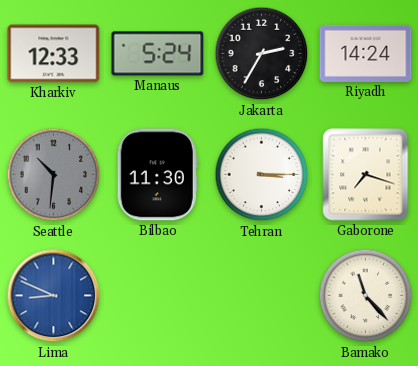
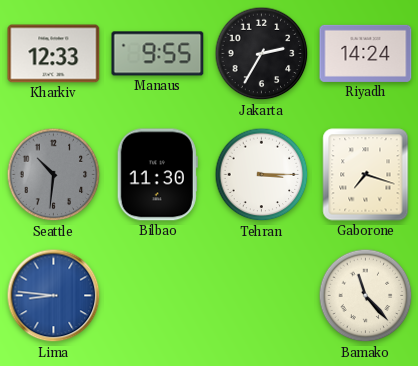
Manaus: 5:24 -> 9:55
Lima: 8:49 -> 8:46
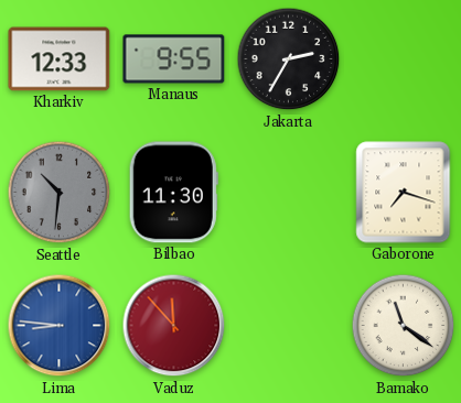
Riyadh: 14:24 -> none
Tehran: 3:15 -> none
Vaduz: none -> 11:53
Bamako: 11:23 -> 11:21
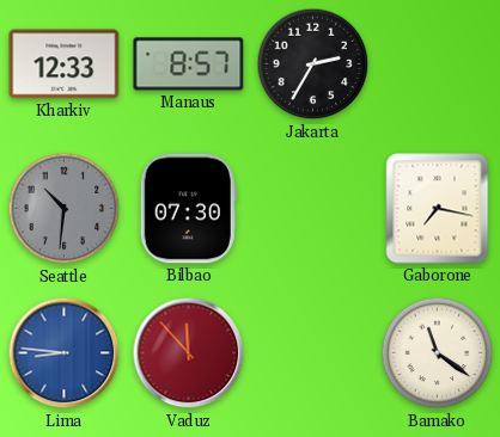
Manaus: 9:55 -> 8:57
Bilbao: 11:30 -> 07:30
Gaborone: 7:18 -> 7:17
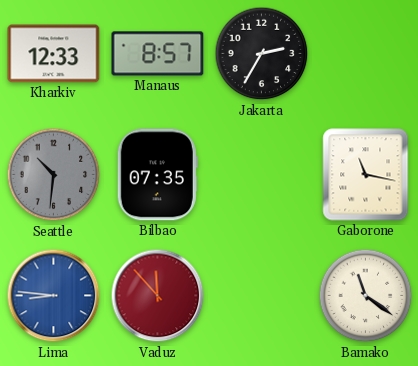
Bilbao: 07:30 -> 07:35
Gaborone: 7:17 -> 11:17
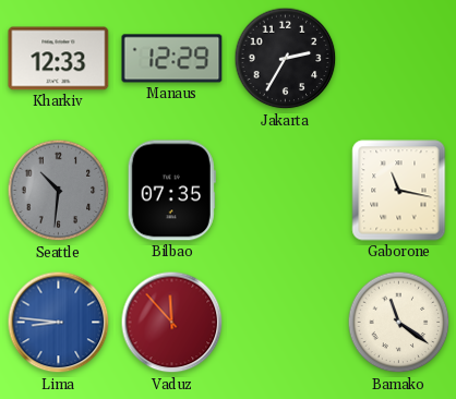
Manaus: 8:57 -> 12:29
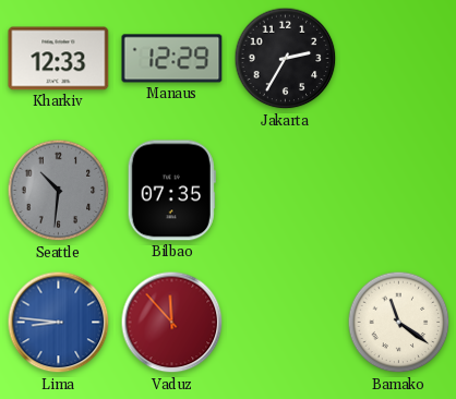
Gaborone: 11:17 -> none
